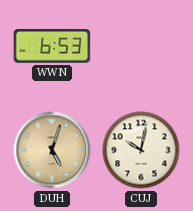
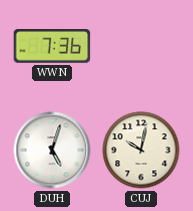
WWN: 6:53 -> 7:36
DUH dial: champagne -> white
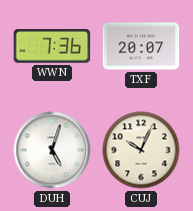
TXF: none -> 20:07
CUJ: 10:02 -> 10:04
